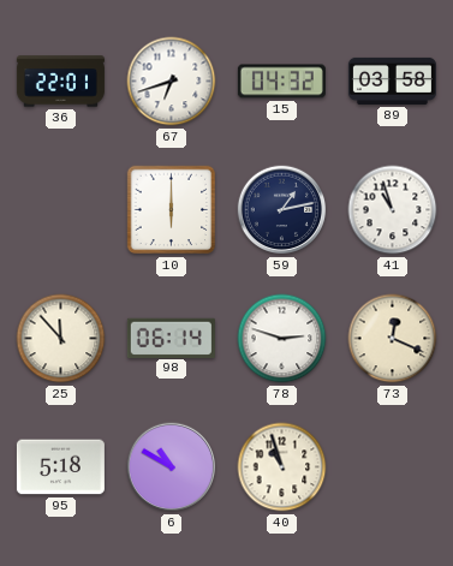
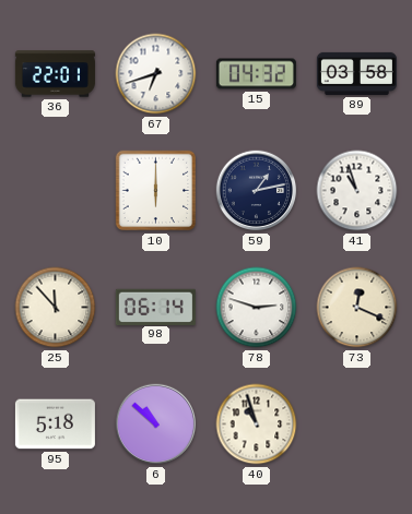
6: 10:50 -> 10:52
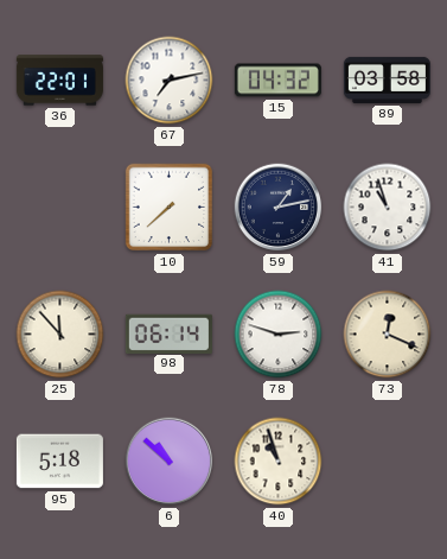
67: 6:42 -> 7:13
10: 6:00 -> 7:38
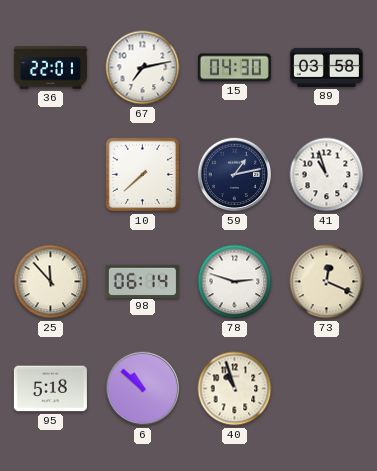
15: 04:32 -> 04:30
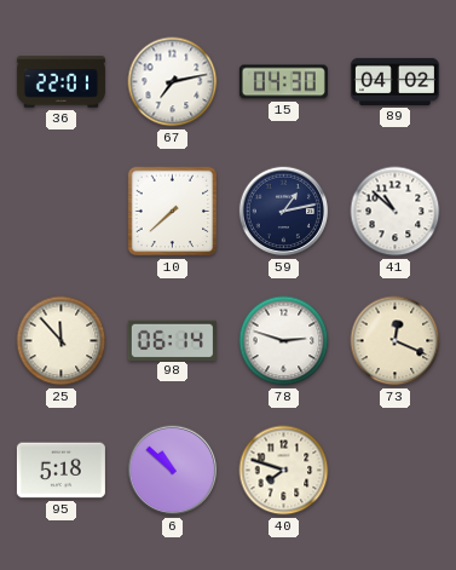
89: 03:58 -> 04:02
41: 10:57 -> 10:52
40: 10:57 -> 7:48
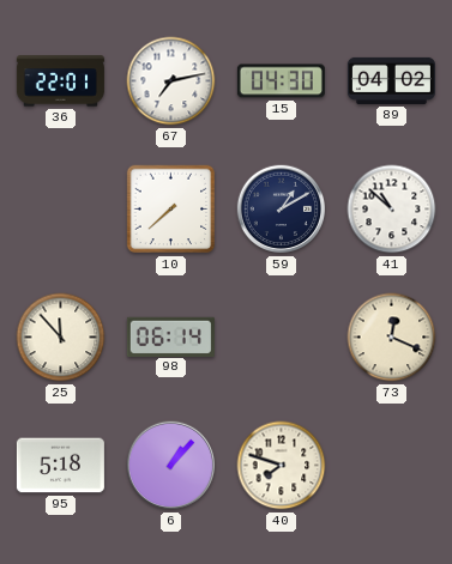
59: 1:13 -> 1:10
78: 2:48 -> none
6: 10:52 -> 1:07
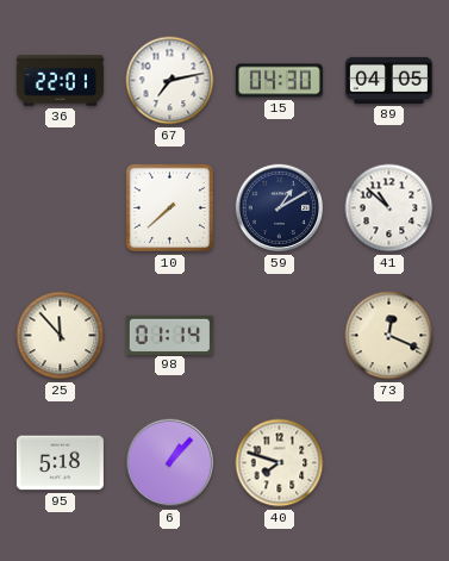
89: 04:02 -> 04:05
98: 06:14 -> 01:14
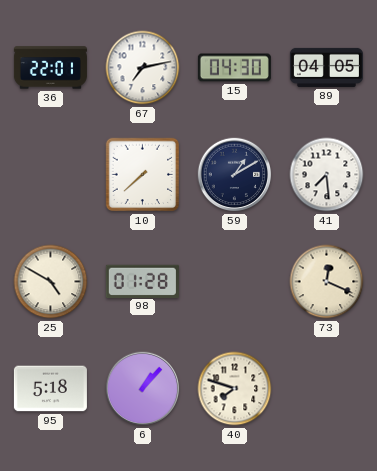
41: 10:52 -> 7:29
25: 11:53 -> 4:50
98: 01:14 -> 01:28
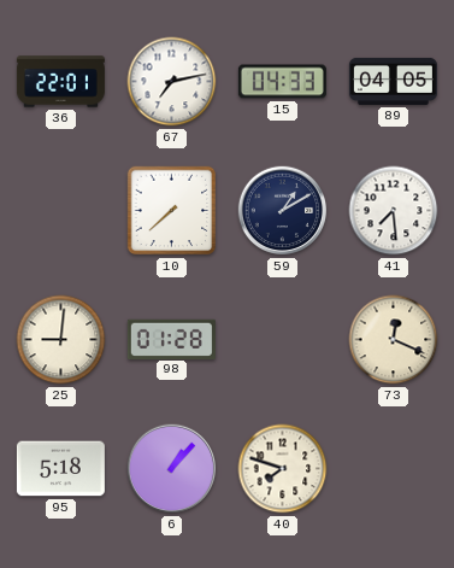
15: 04:30 -> 04:33
25: 4:50 -> 9:01
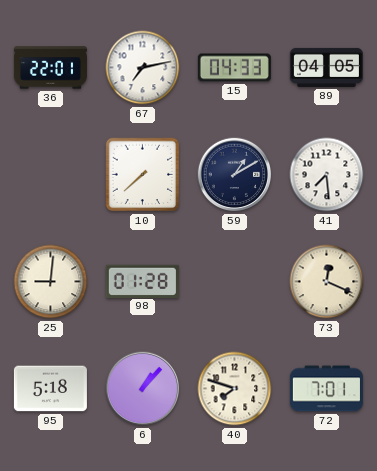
72: none -> 7:01
